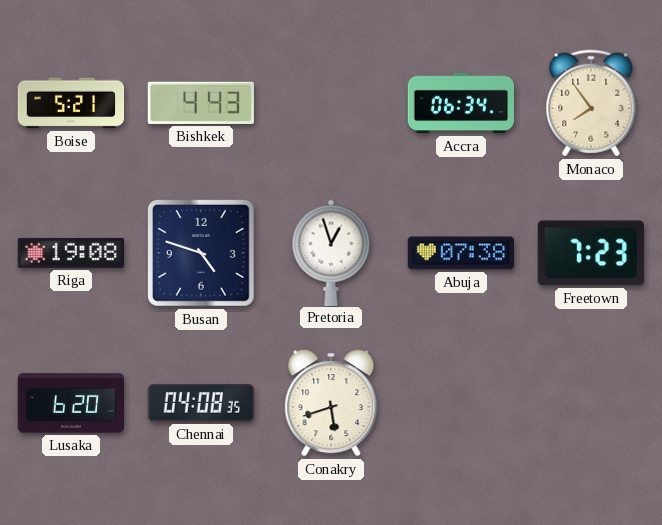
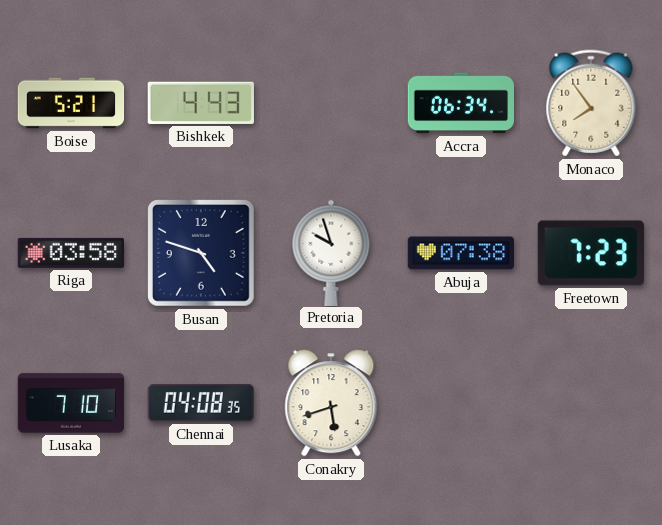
Riga: 19:08 -> 03:58
Pretoria: 12:57 -> 9:57
Lusaka: 6:20 -> 7:10
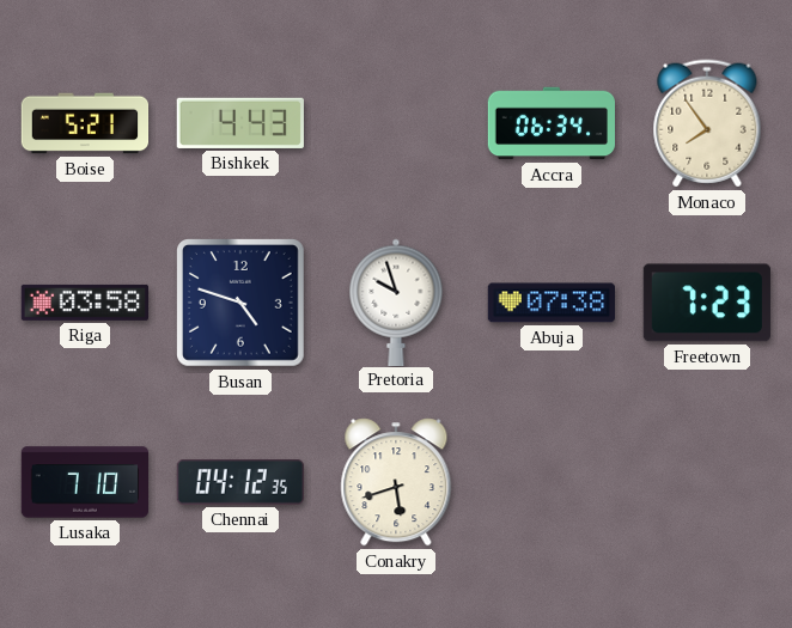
Chennai: 04:08 -> 04:12
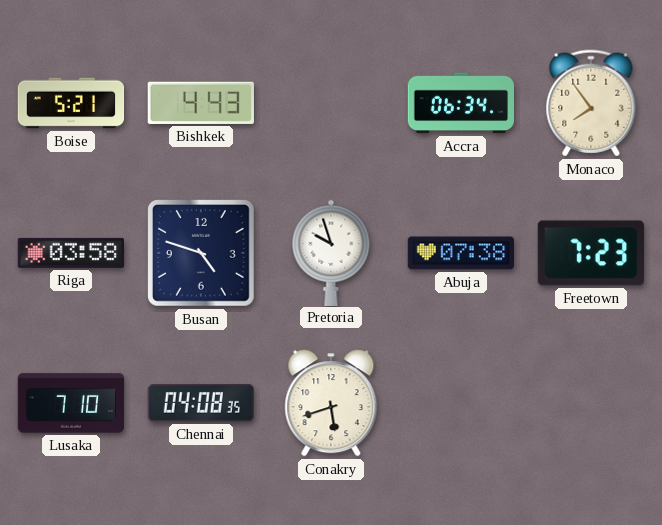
Chennai: 04:12 -> 04:08
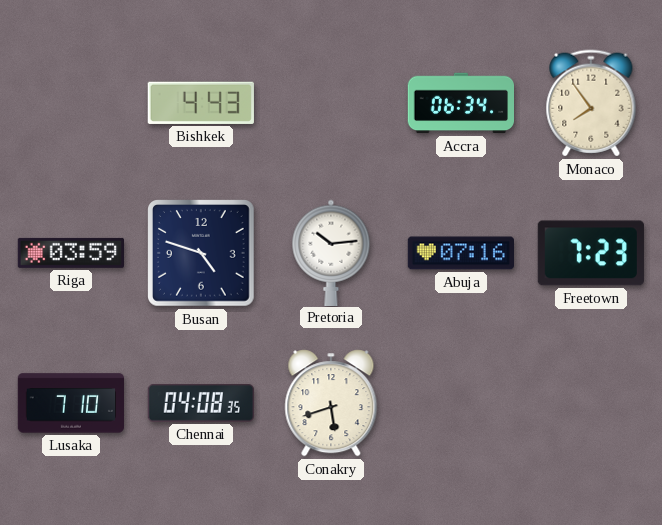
Boise: 5:21 -> none
Riga: 03:58 -> 03:59
Pretoria: 9:57 -> 10:14
Abuja: 07:38 -> 07:16
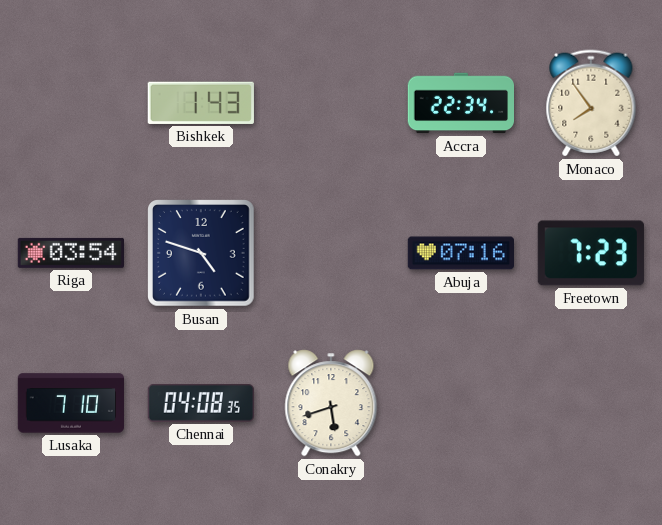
Bishkek: 4:43 -> 1:43
Accra: 06:34 -> 22:34
Riga: 03:59 -> 03:54
Pretoria: 10:14 -> none
